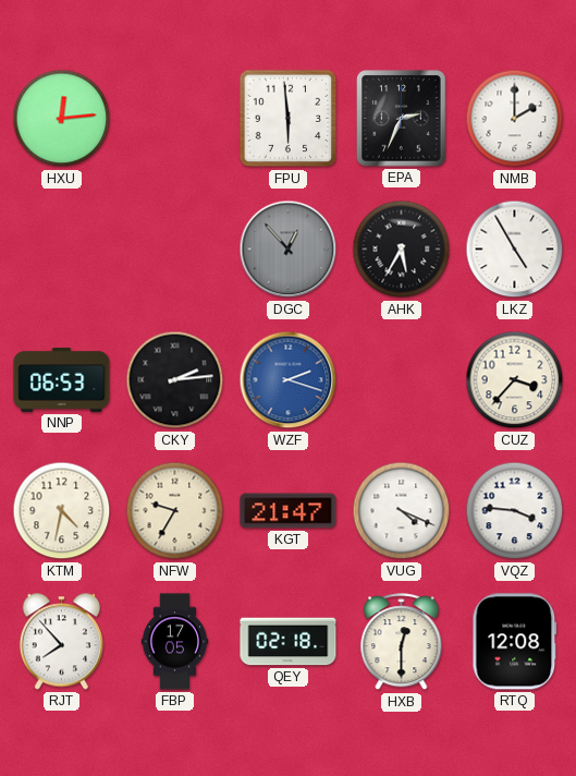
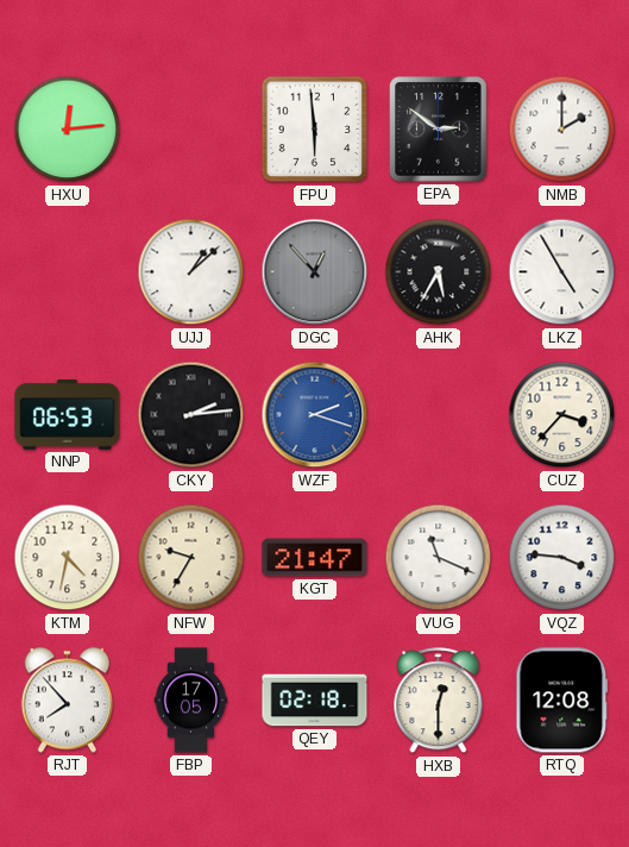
EPA: 2:34 -> 2:51
UJJ: none -> 1:08
VUG: 4:19 -> 11:19
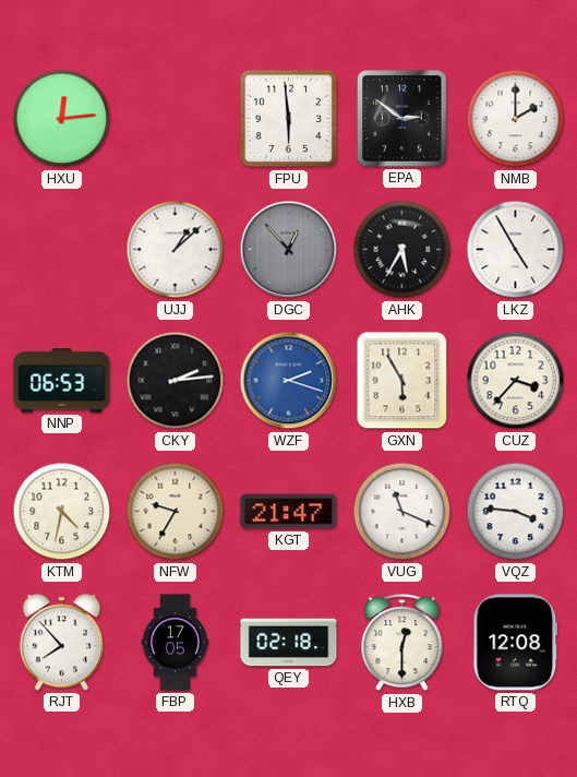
GXN: none -> 5:55
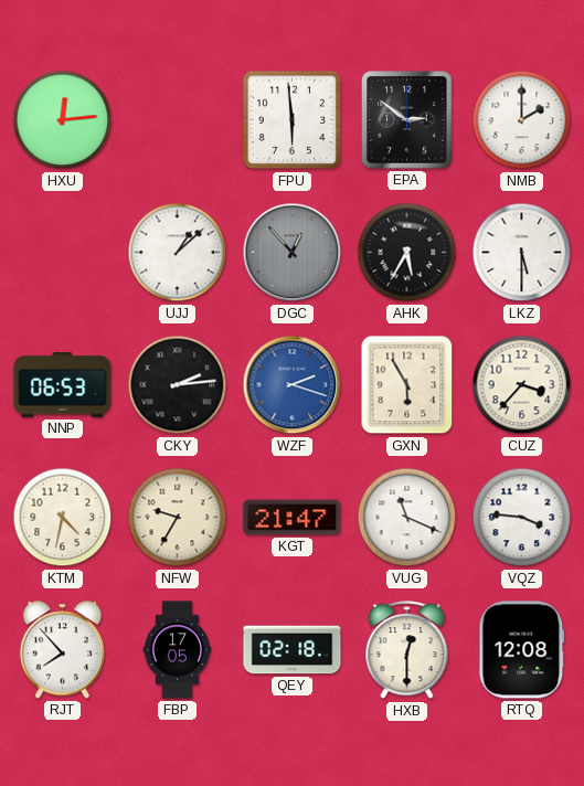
LKZ: 4:55 -> 5:30
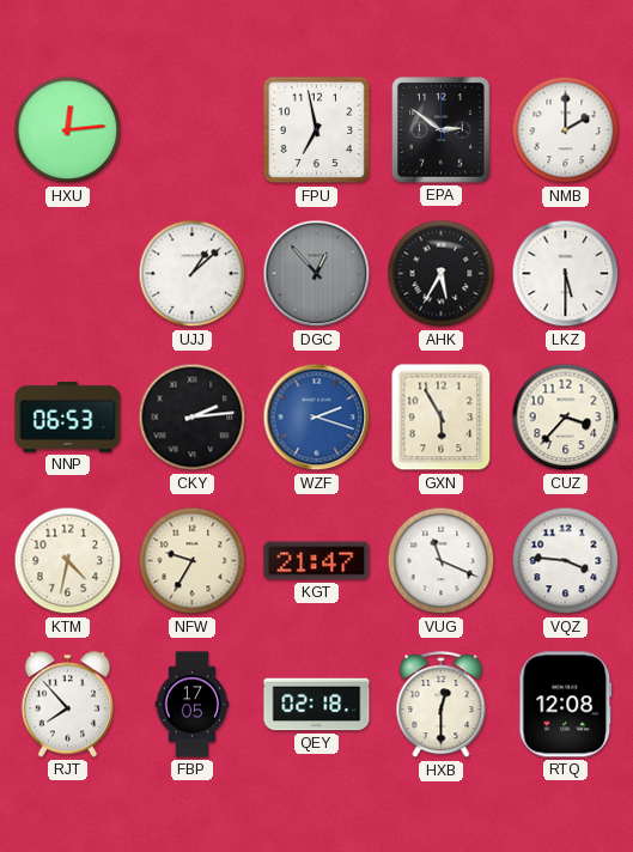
FPU: 5:59 -> 6:58
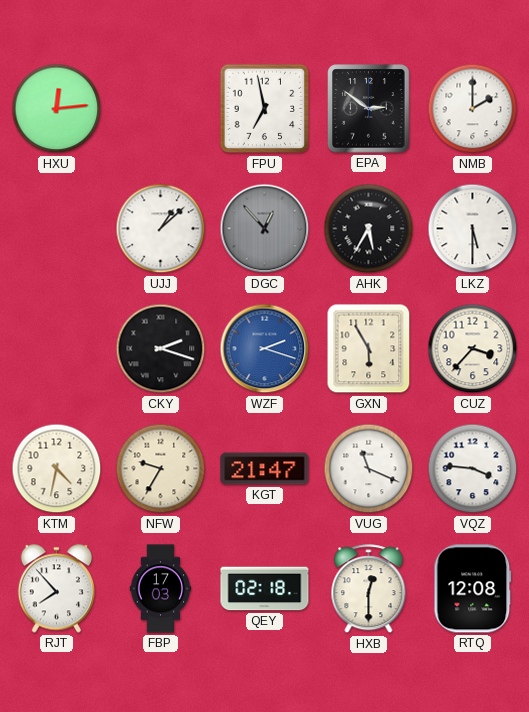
NNP: 06:53 -> none
CKY: 2:14 -> 2:18
FBP: 17:05 -> 17:03
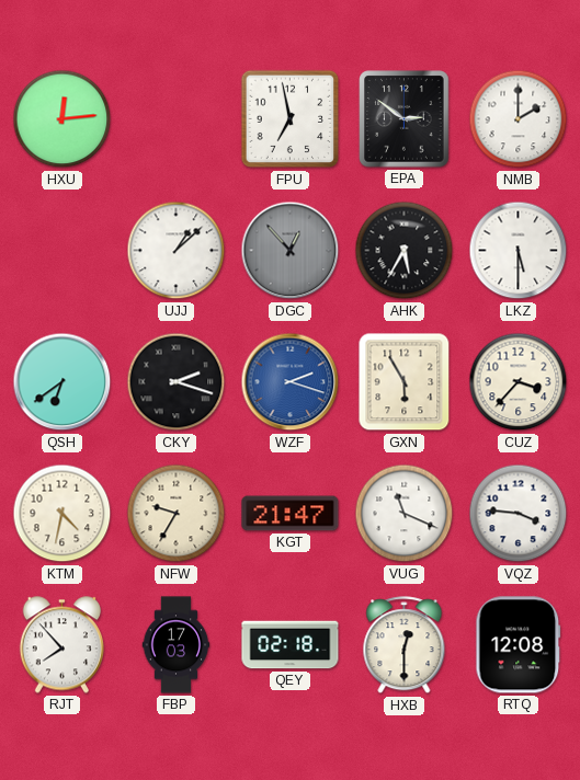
QSH: none -> 6:39
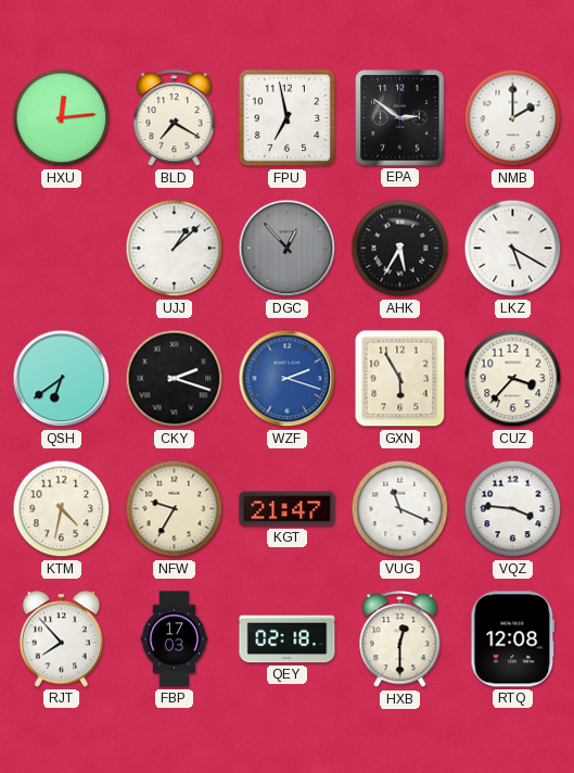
BLD: none -> 7:20
LKZ: 5:30 -> 5:20
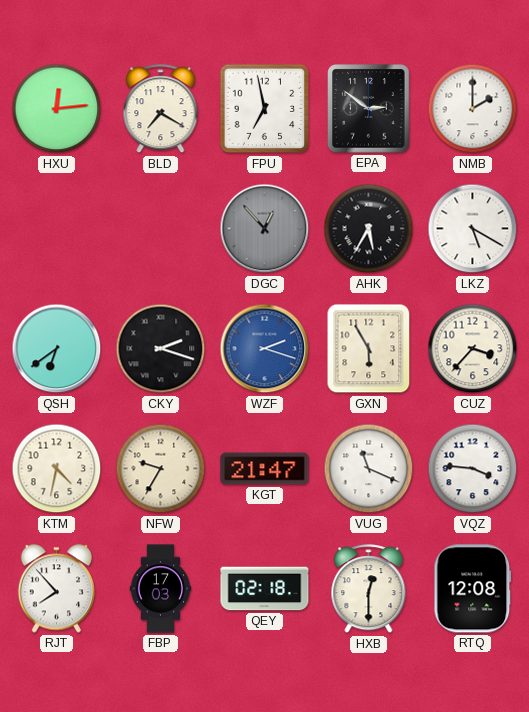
UJJ: 1:08 -> none
